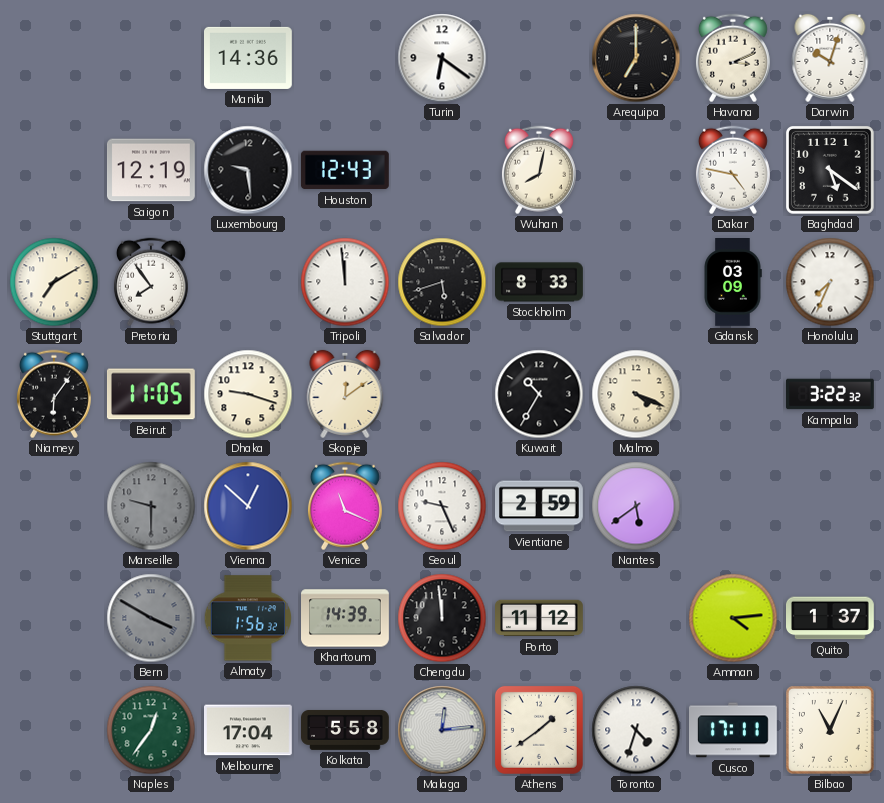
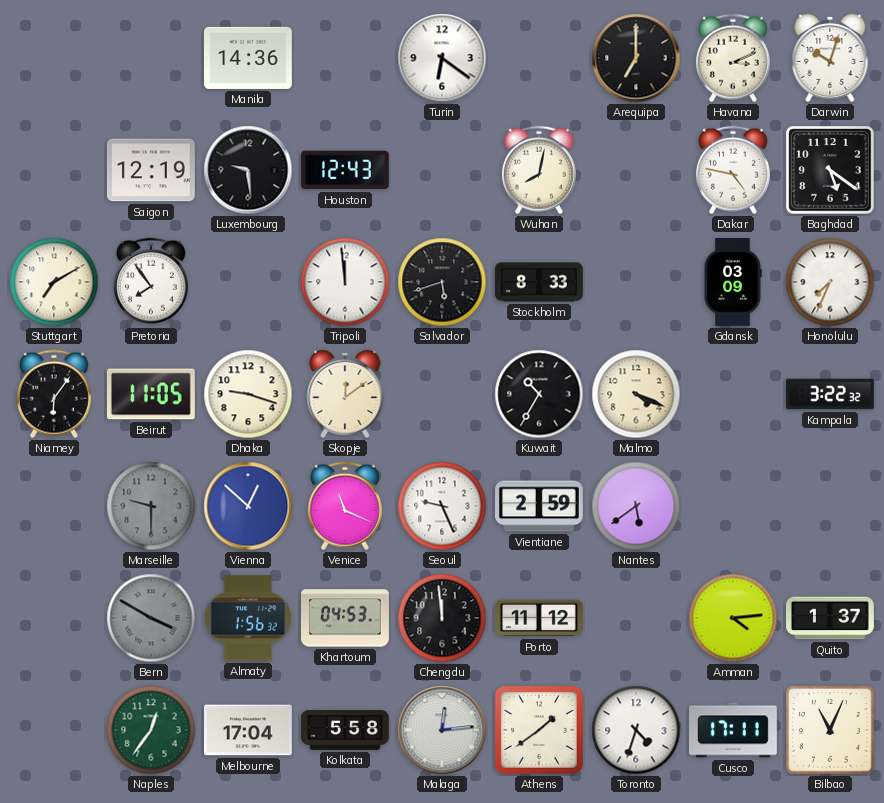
Khartoum: 14:39 -> 04:53
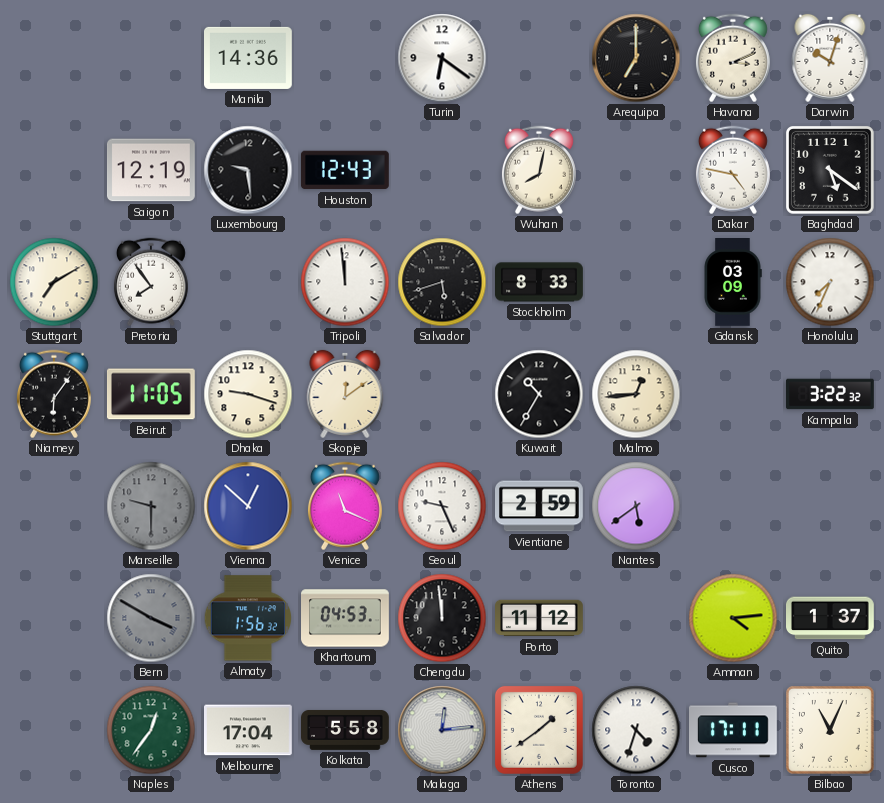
Malmo: 4:19 -> 12:44
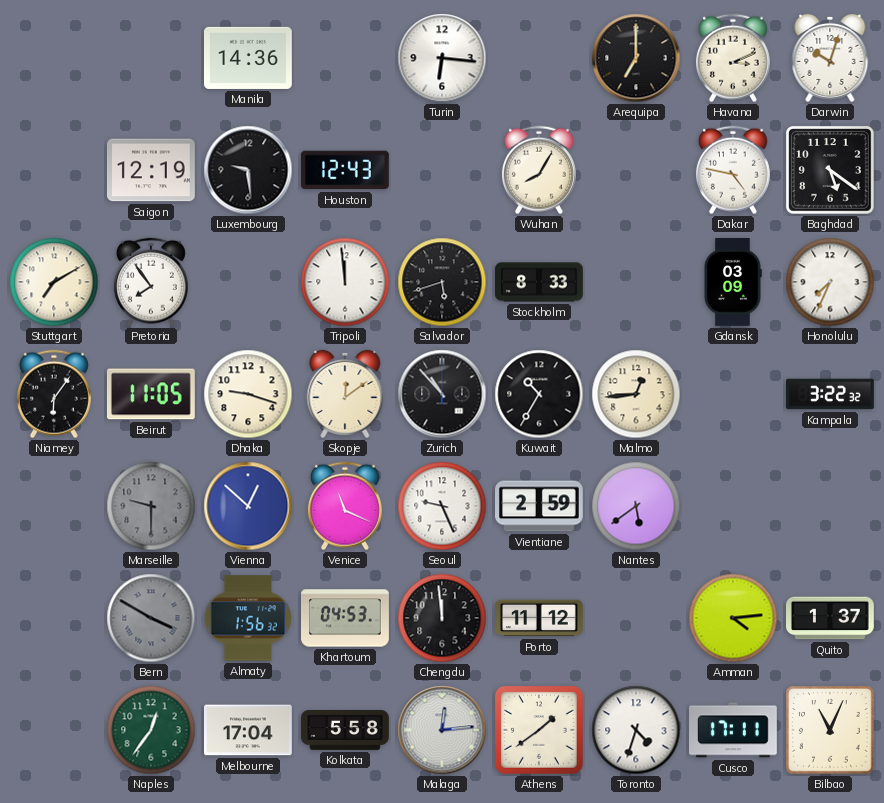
Turin: 6:21 -> 6:16
Wuhan: 8:02 -> 8:05
Zurich: none -> 10:53
